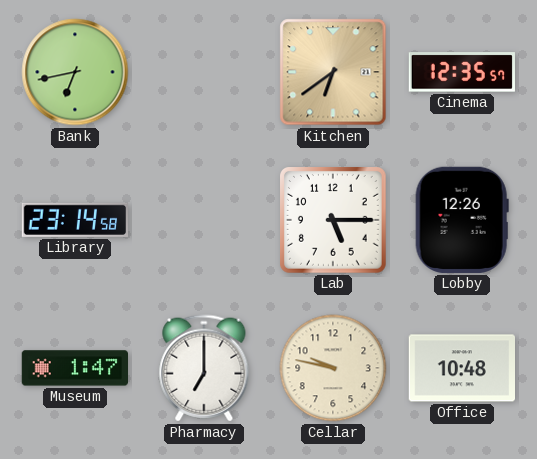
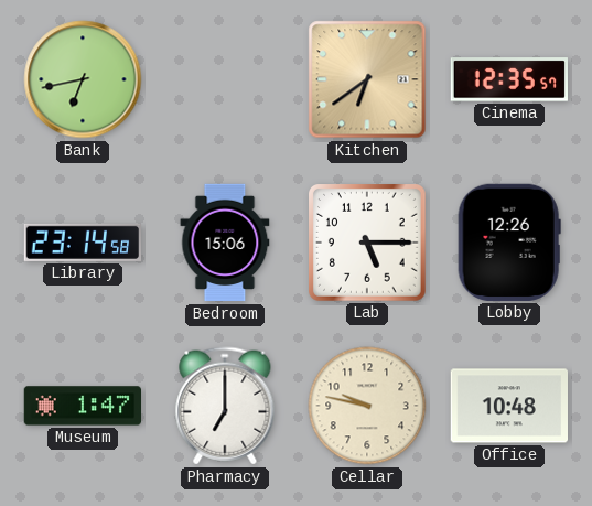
Bedroom: none -> 15:06
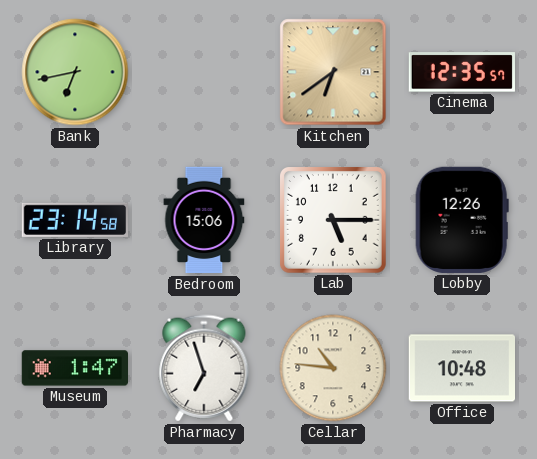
Pharmacy: 7:00 -> 6:57
Cellar: 9:47 -> 10:46
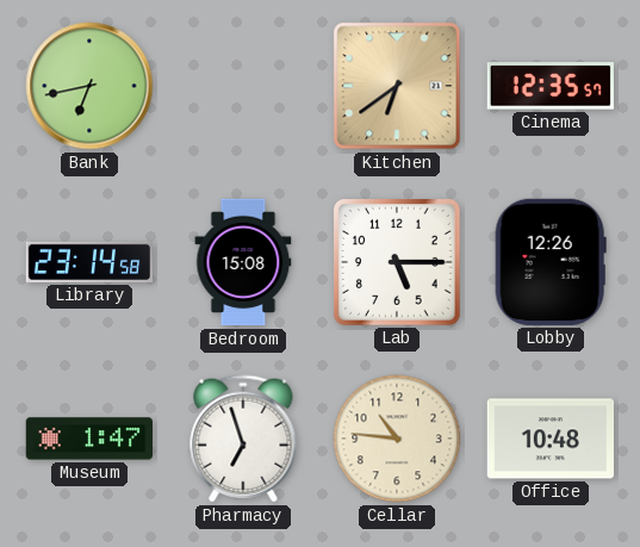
Bedroom: 15:06 -> 15:08
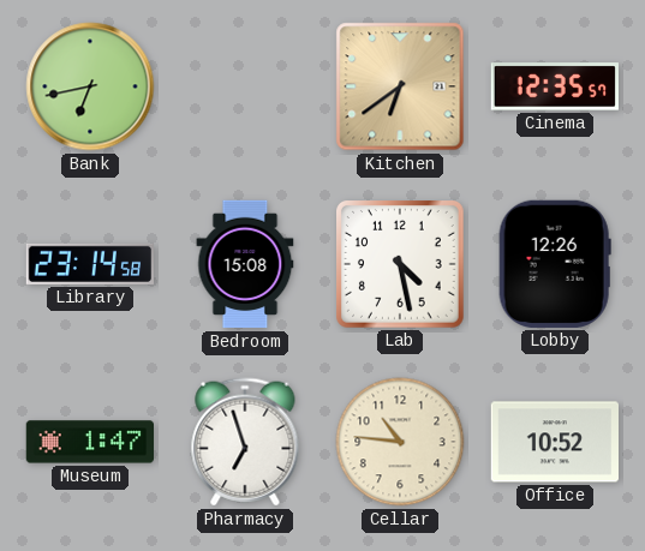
Lab: 5:15 -> 4:28
Office: 10:48 -> 10:52
